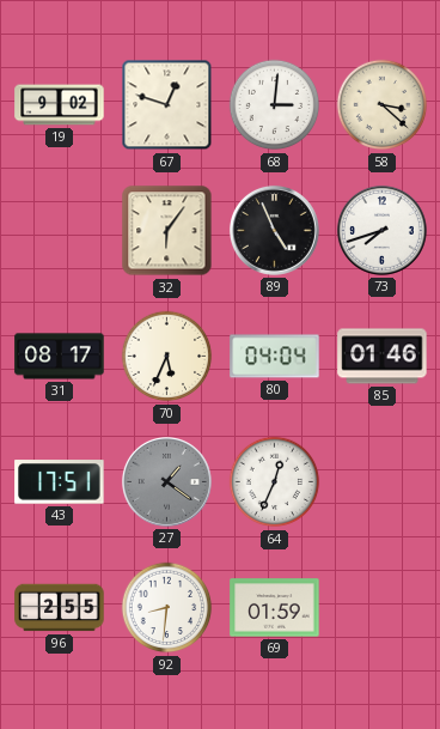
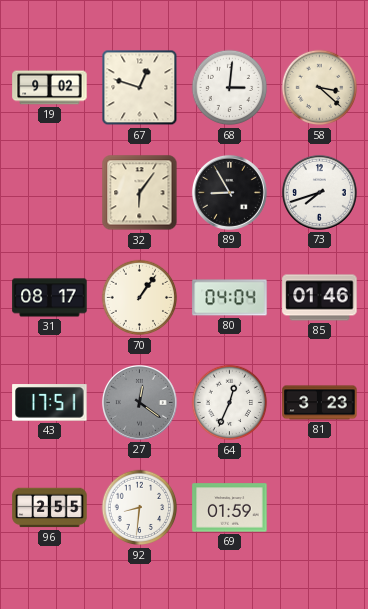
89: 4:56 -> 8:55
70: 5:34 -> 1:06
27: 1:21 -> 12:21
81: none -> 3:23
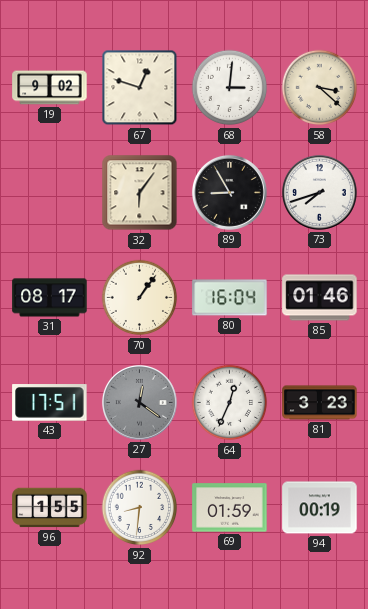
80: 04:04 -> 16:04
96: 2:55 -> 1:55
94: none -> 00:19
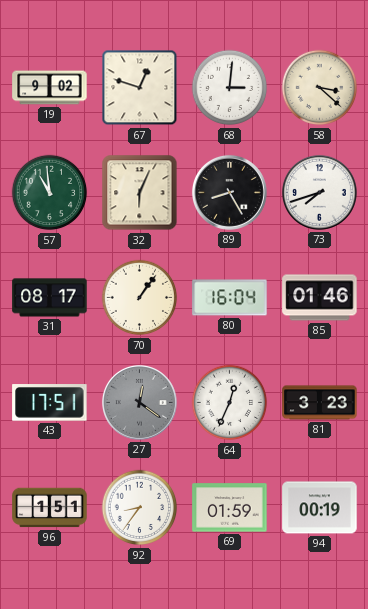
57: none -> 10:59
32: 6:06 -> 6:04
89: 8:55 -> 8:25
96: 1:55 -> 1:51
92: 8:31 -> 8:36
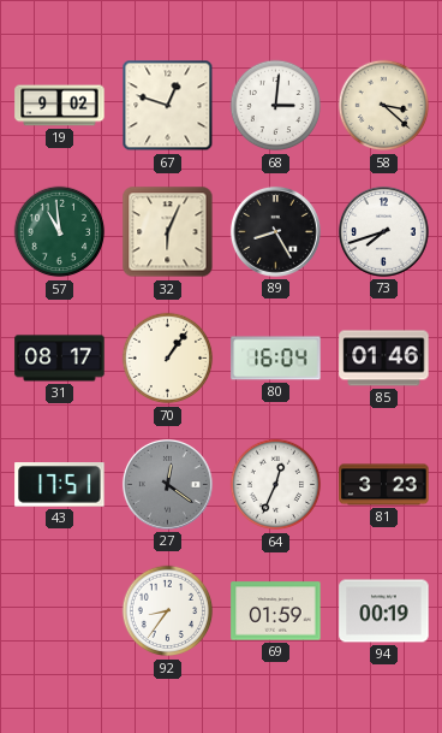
96: 1:51 -> none
